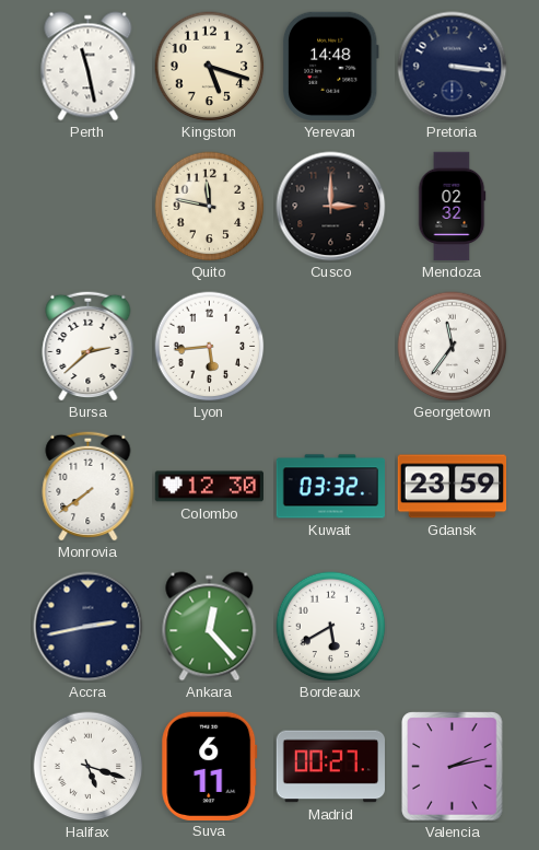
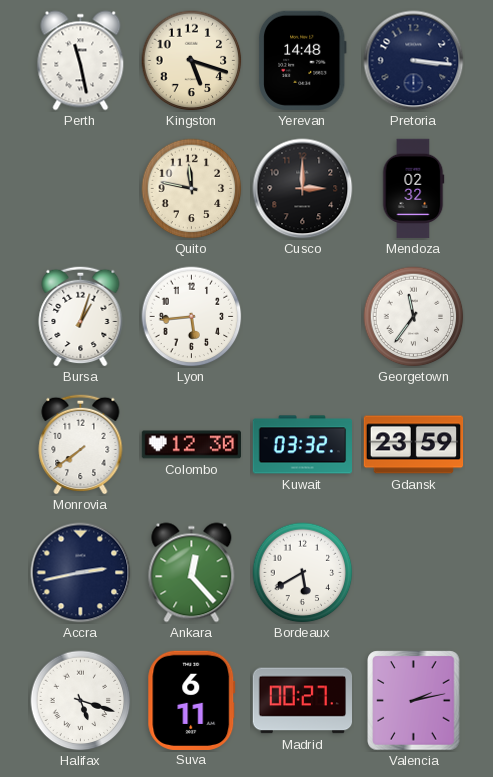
Bursa: 2:38 -> 1:03
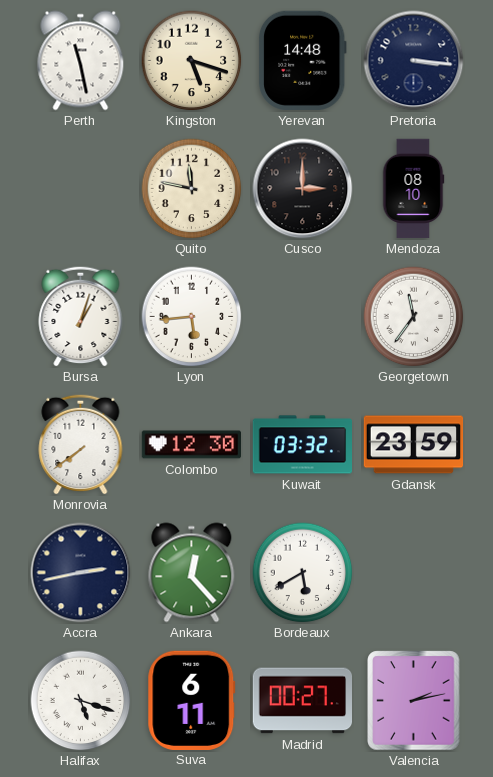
Mendoza: 02:32 -> 08:10
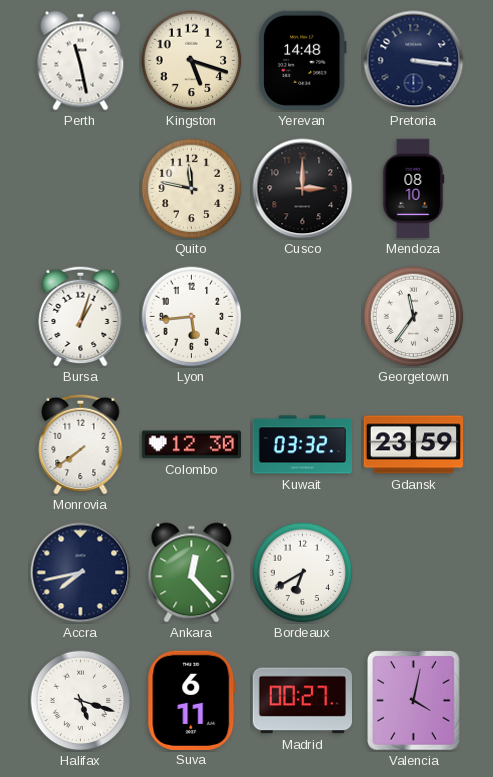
Accra: 2:43 -> 7:43
Bordeaux: 5:40 -> 6:40
Valencia: 2:13 -> 4:02
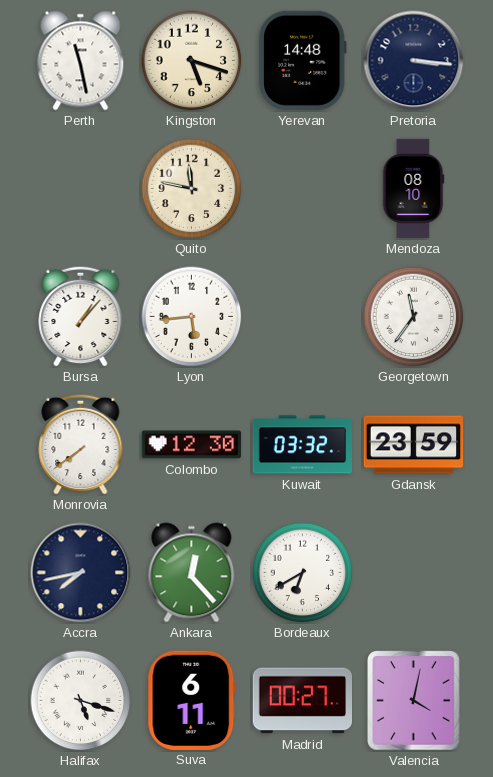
Cusco: 3:00 -> none
Bursa: 1:03 -> 1:07
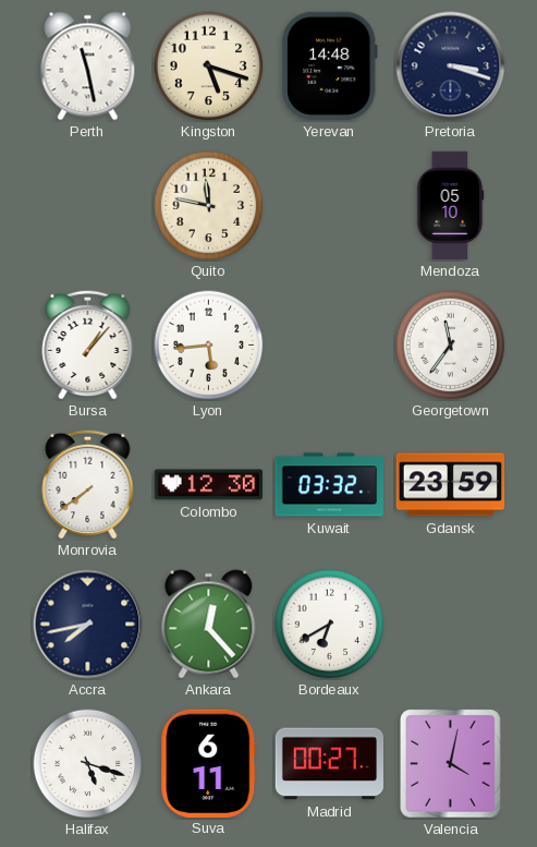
Pretoria: 3:16 -> 3:18
Mendoza: 08:10 -> 05:10
